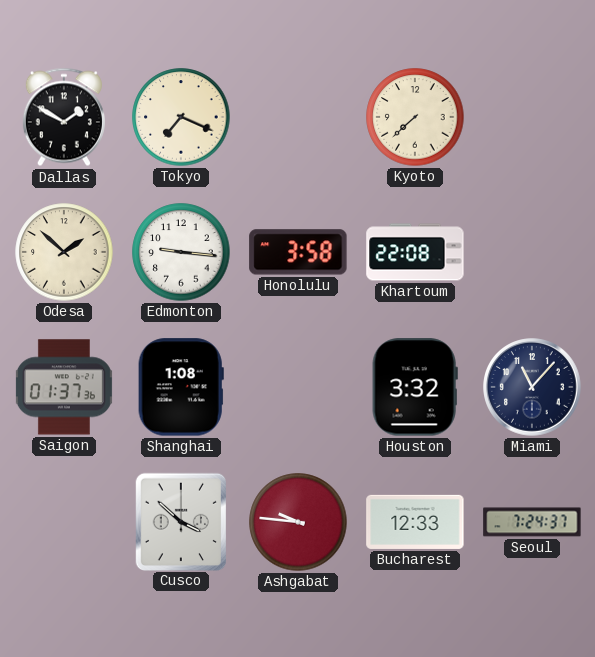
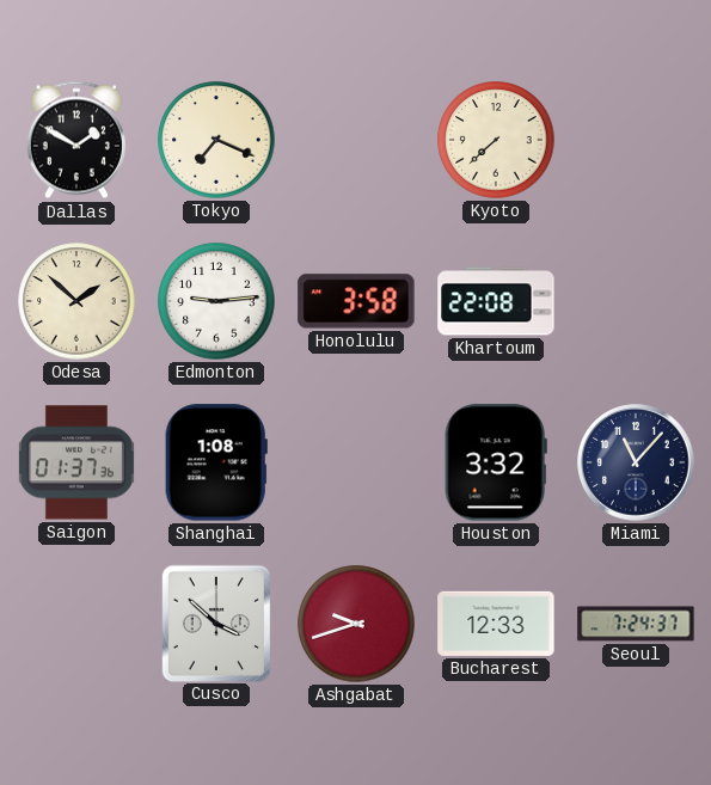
Edmonton: 9:16 -> 9:14
Ashgabat: 9:46 -> 9:42
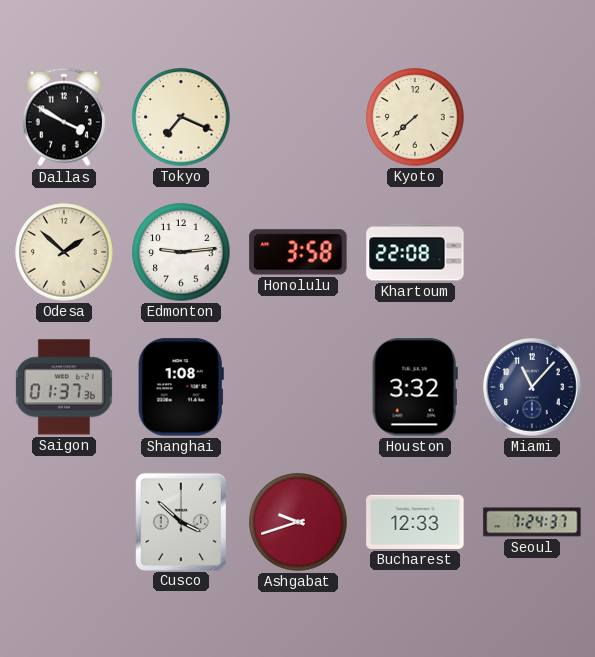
Dallas: 1:50 -> 3:50
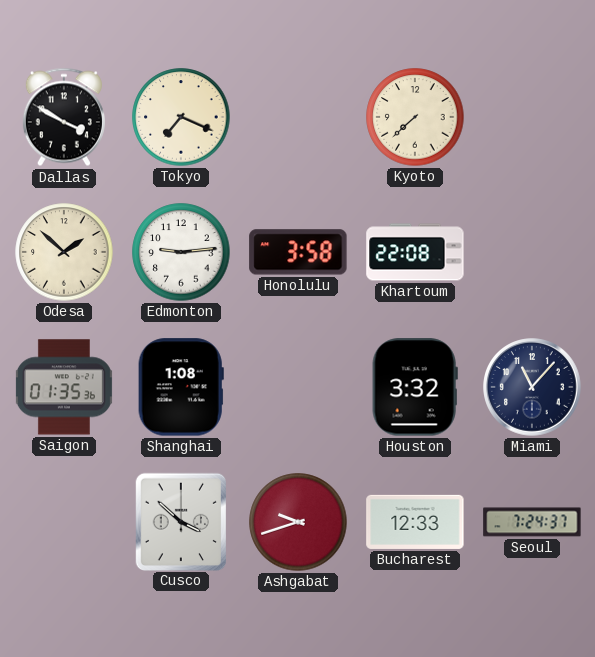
Saigon: 01:37 -> 01:35
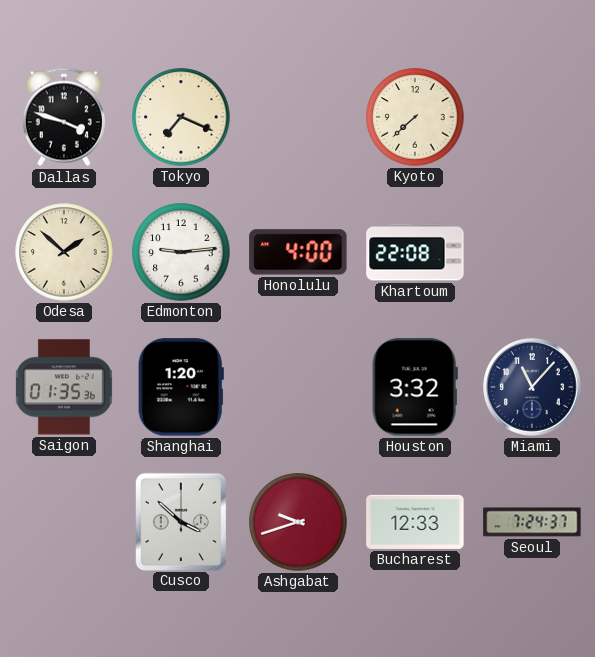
Dallas: 3:50 -> 3:48
Honolulu: 3:58 -> 4:00
Shanghai: 1:08 -> 1:20
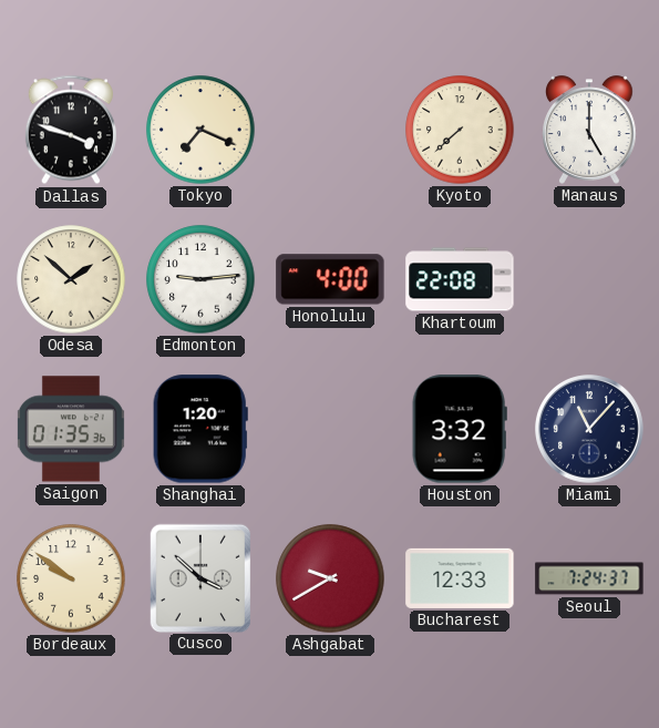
Manaus: none -> 5:00
Bordeaux: none -> 9:51
Ashgabat: 9:42 -> 9:40
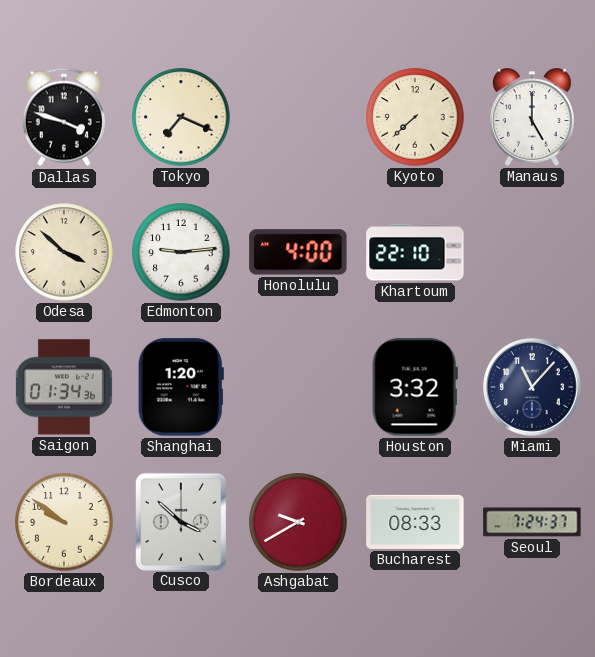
Odesa: 1:52 -> 3:52
Khartoum: 22:08 -> 22:10
Saigon: 01:35 -> 01:34
Bucharest: 12:33 -> 08:33
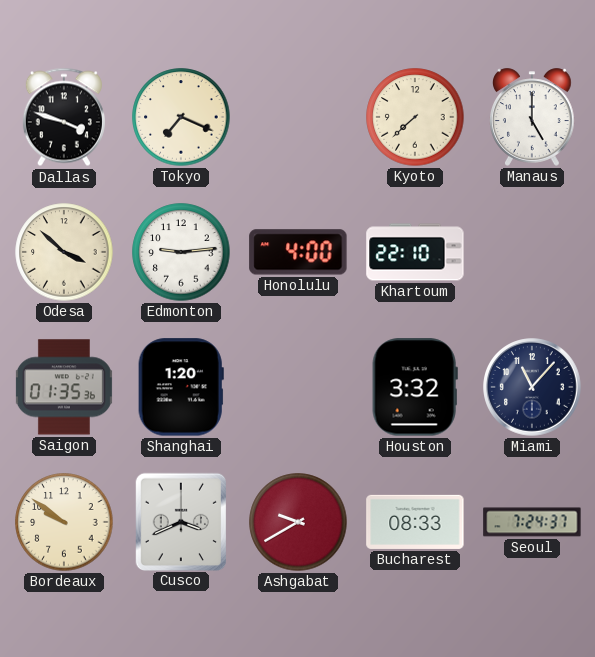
Saigon: 01:34 -> 01:35
Cusco: 3:52 -> 3:41
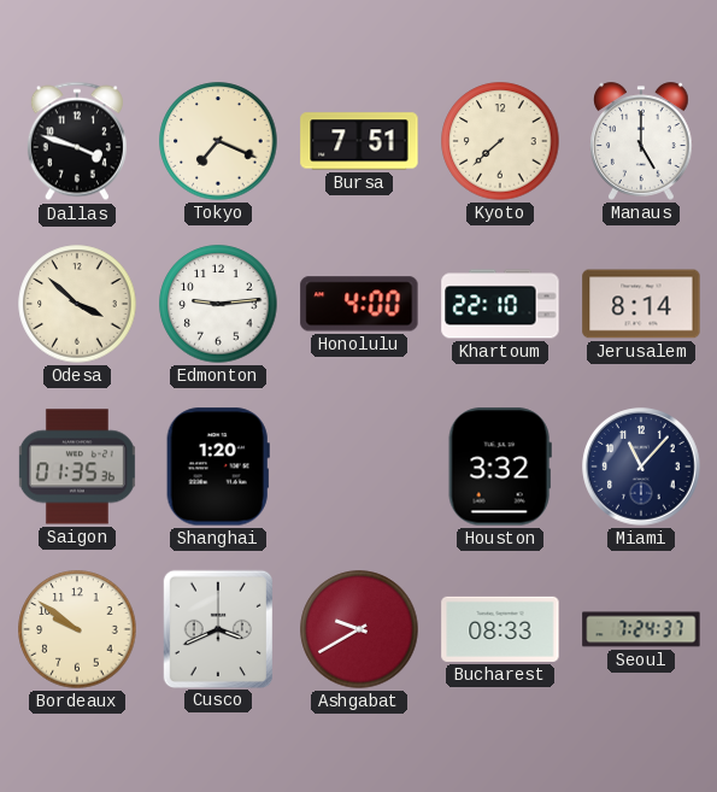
Bursa: none -> 7:51
Jerusalem: none -> 8:14
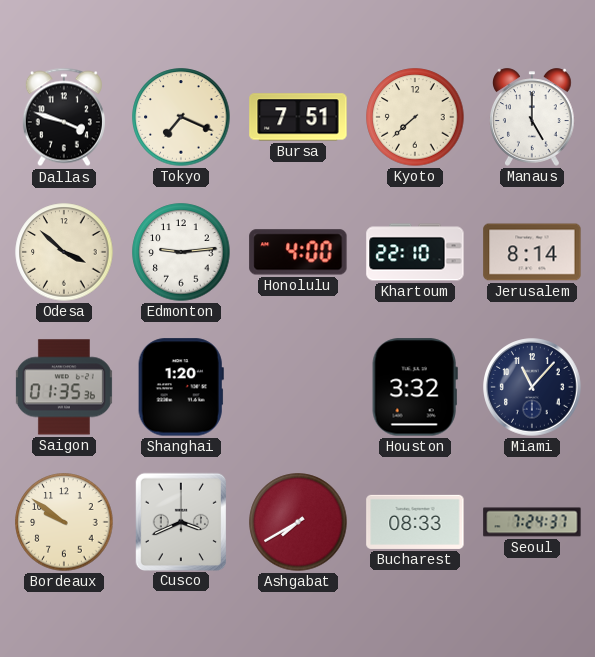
Ashgabat: 9:40 -> 7:40
